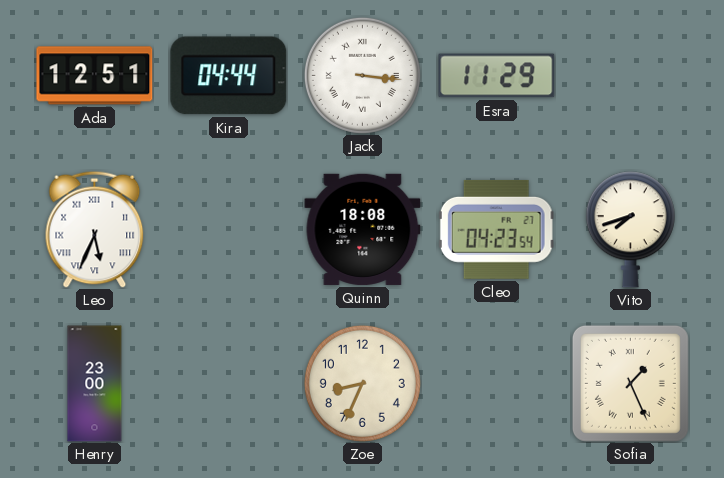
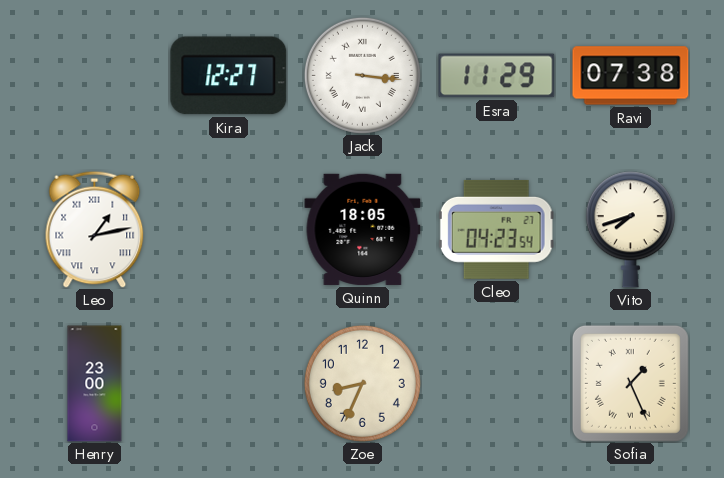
Ada: 12:51 -> none
Kira: 04:44 -> 12:27
Ravi: none -> 07:38
Leo: 5:34 -> 1:13
Quinn: 18:08 -> 18:05
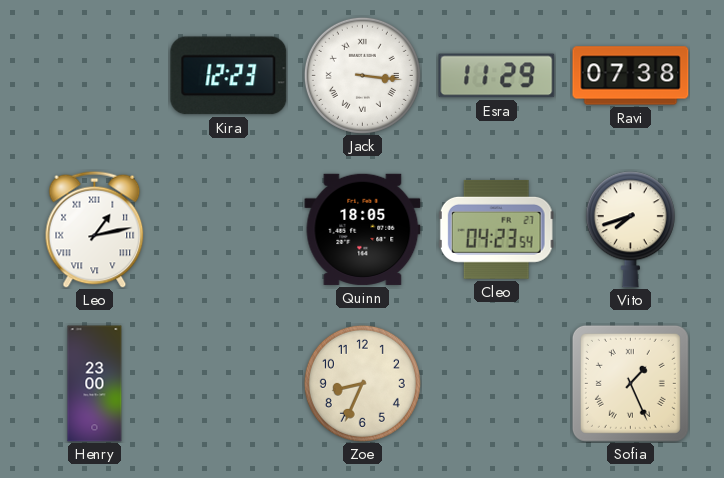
Kira: 12:27 -> 12:23
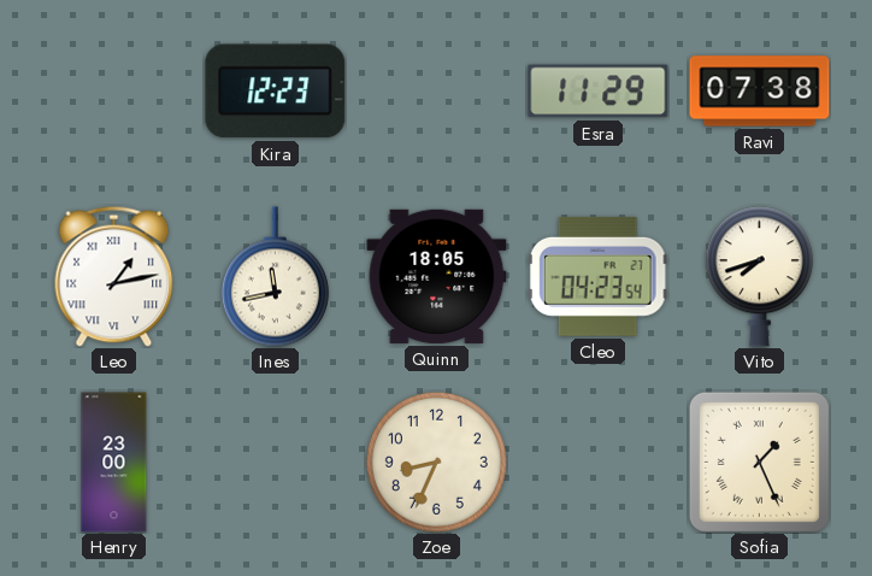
Jack: 3:16 -> none
Ines: none -> 11:43
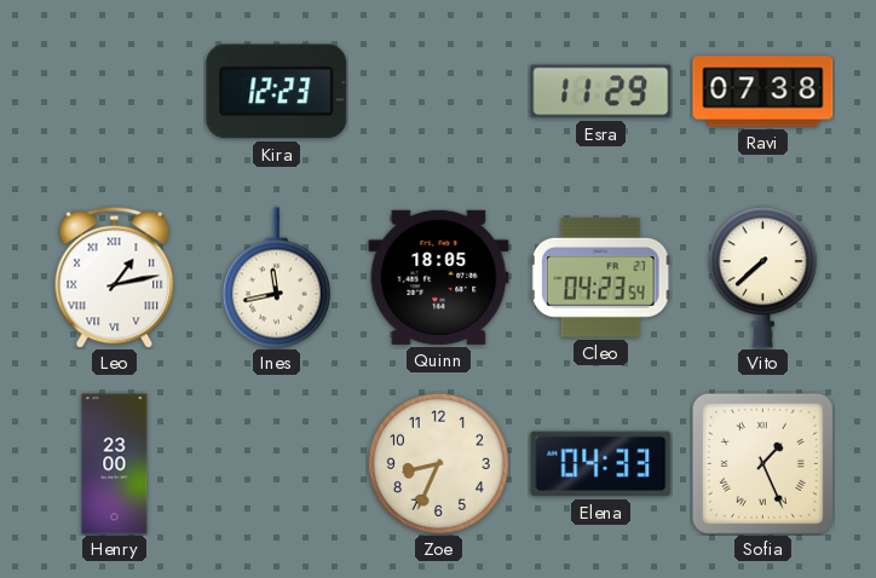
Vito: 7:42 -> 7:38
Elena: none -> 04:33
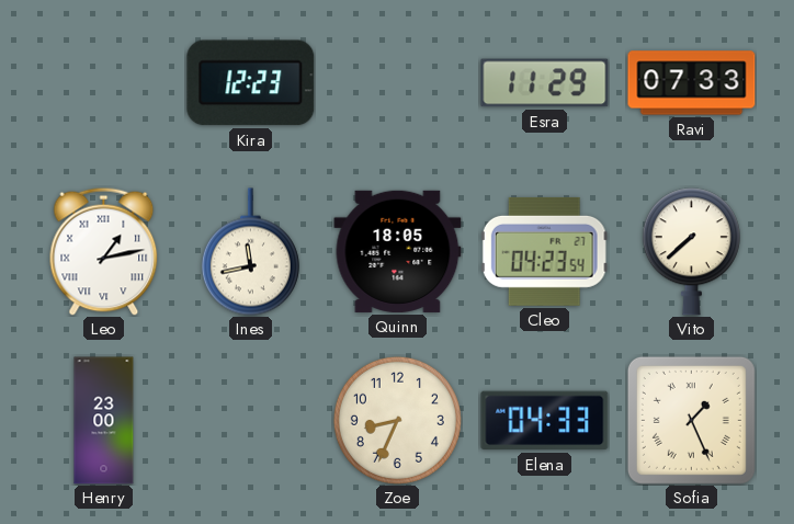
Ravi: 07:38 -> 07:33
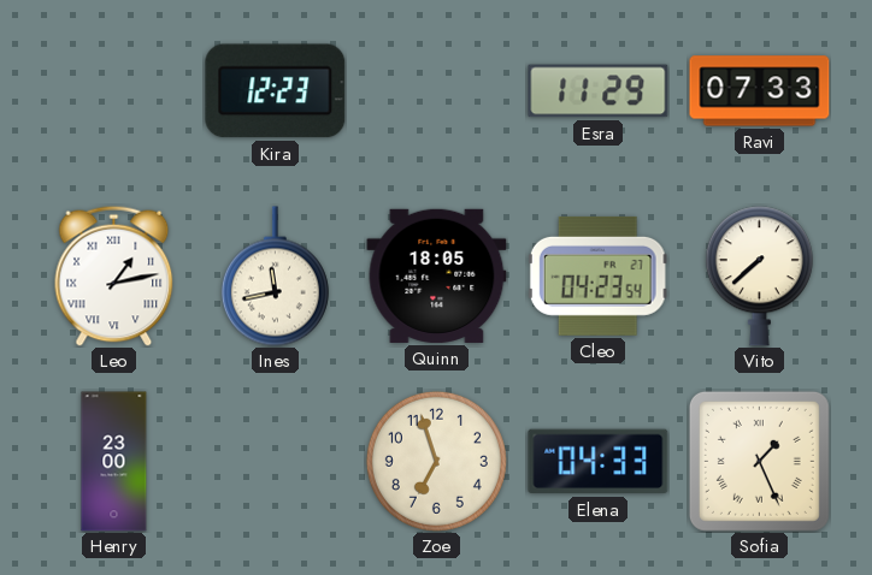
Zoe: 8:34 -> 6:57
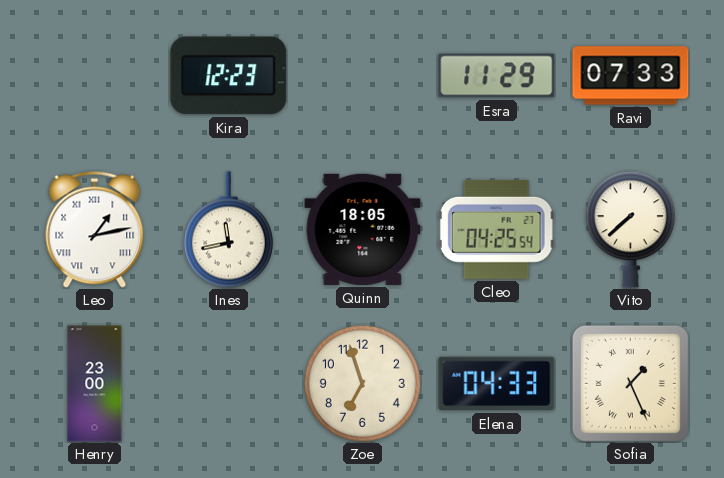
Cleo: 04:23 -> 04:25
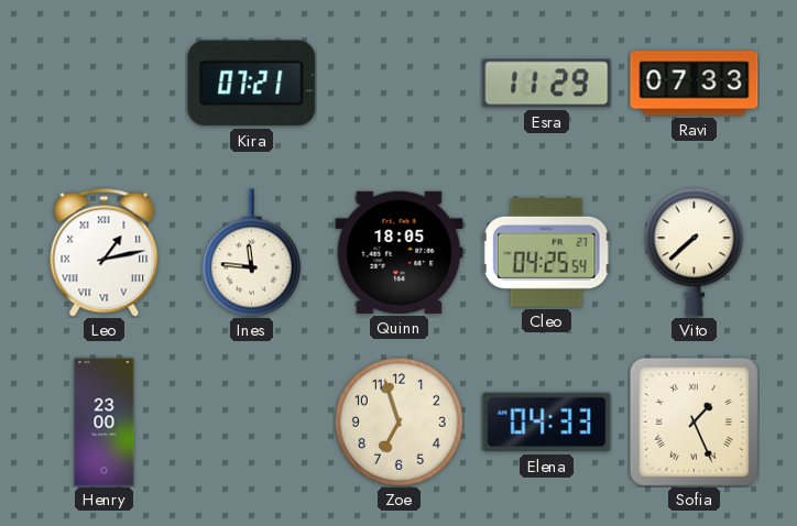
Kira: 12:23 -> 07:21
Ines: 11:43 -> 11:46
